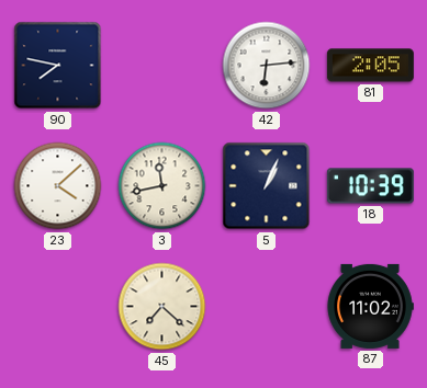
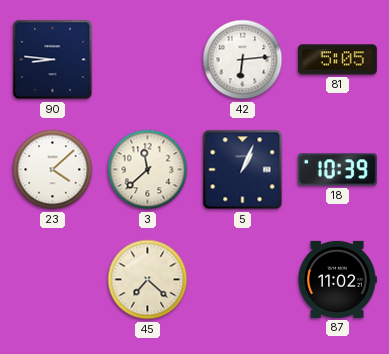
90: 7:47 -> 8:46
81: 2:05 -> 5:05
3: 11:43 -> 11:38
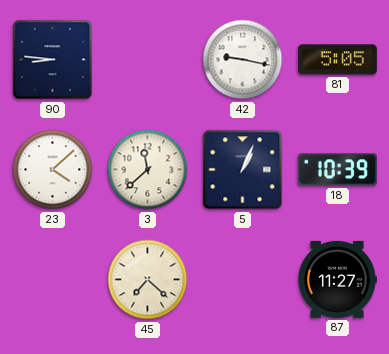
42: 6:14 -> 9:17
87: 11:02 -> 11:27
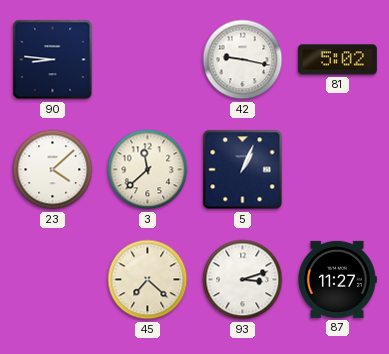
81: 5:05 -> 5:02
18: 10:39 -> none
93: none -> 3:12
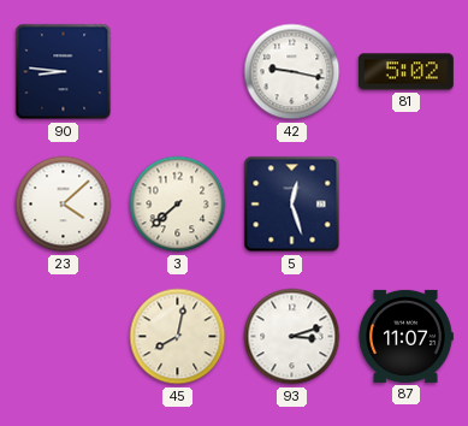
3: 11:38 -> 7:38
5: 1:04 -> 12:27
45: 7:22 -> 8:02
87: 11:27 -> 11:07
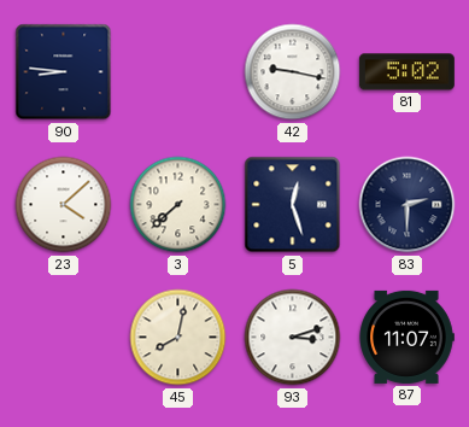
83: none -> 2:30
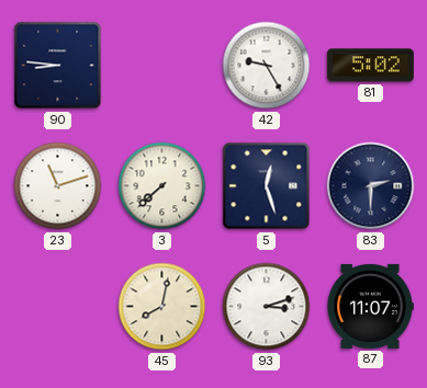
42: 9:17 -> 9:25
23: 4:08 -> 11:12
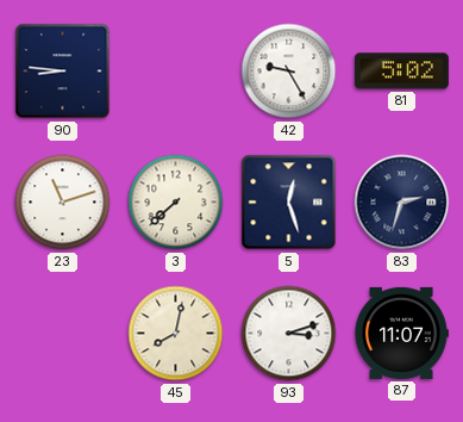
83: 2:30 -> 2:33
